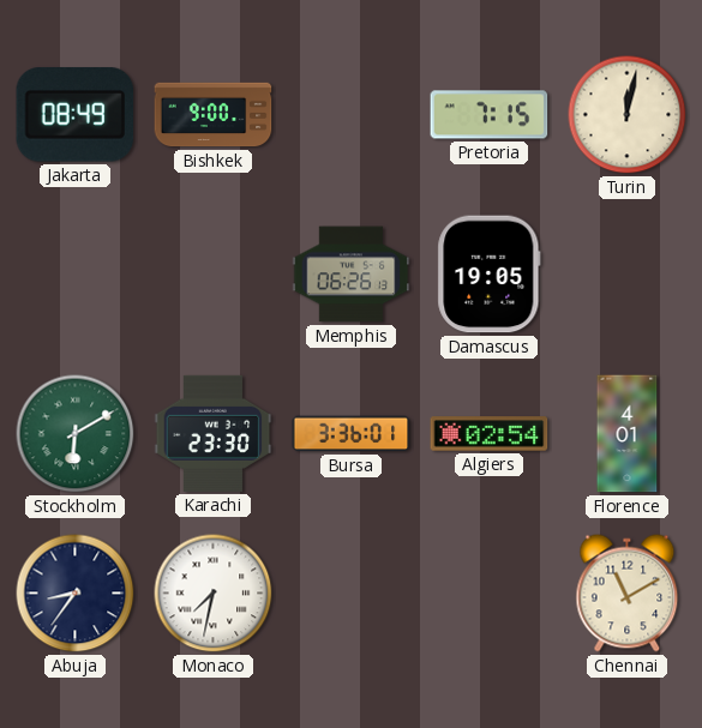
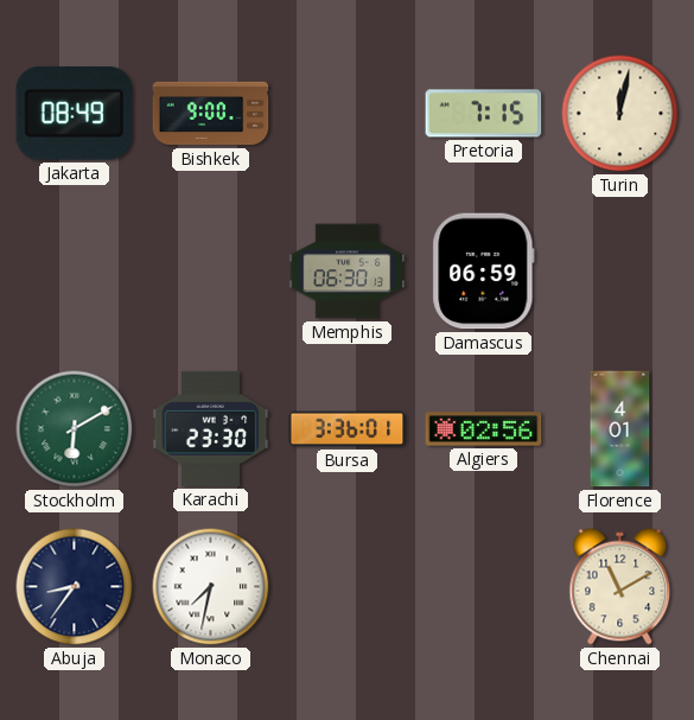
Memphis: 06:26 -> 06:30
Damascus: 19:05 -> 06:59
Algiers: 02:54 -> 02:56
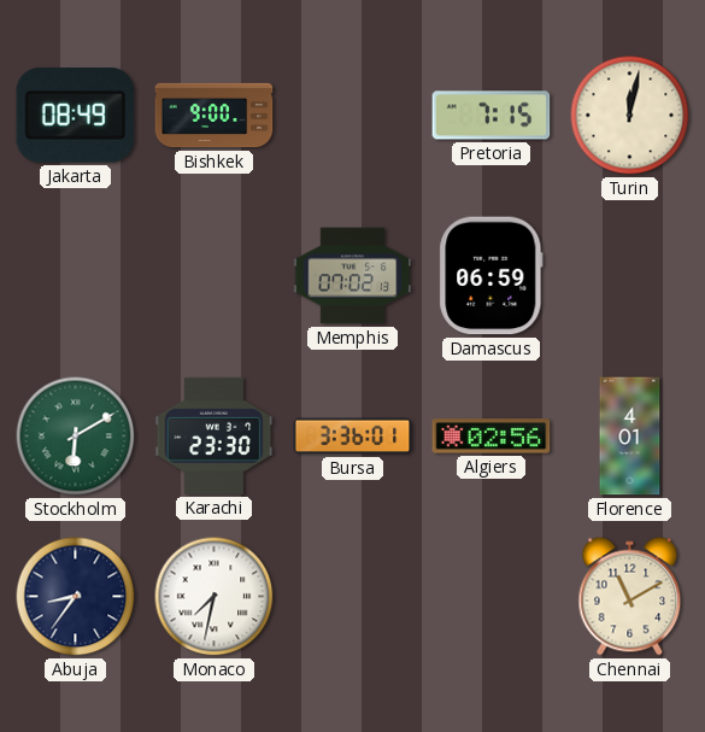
Memphis: 06:30 -> 07:02
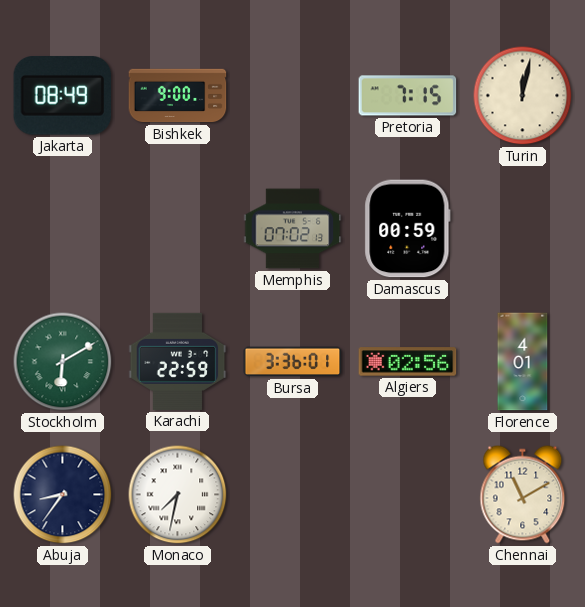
Damascus: 06:59 -> 00:59
Karachi: 23:30 -> 22:59
